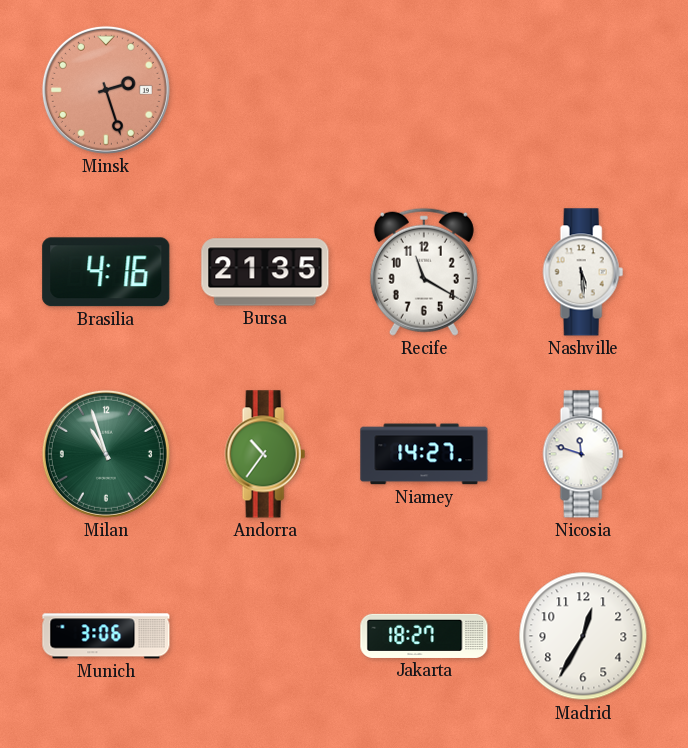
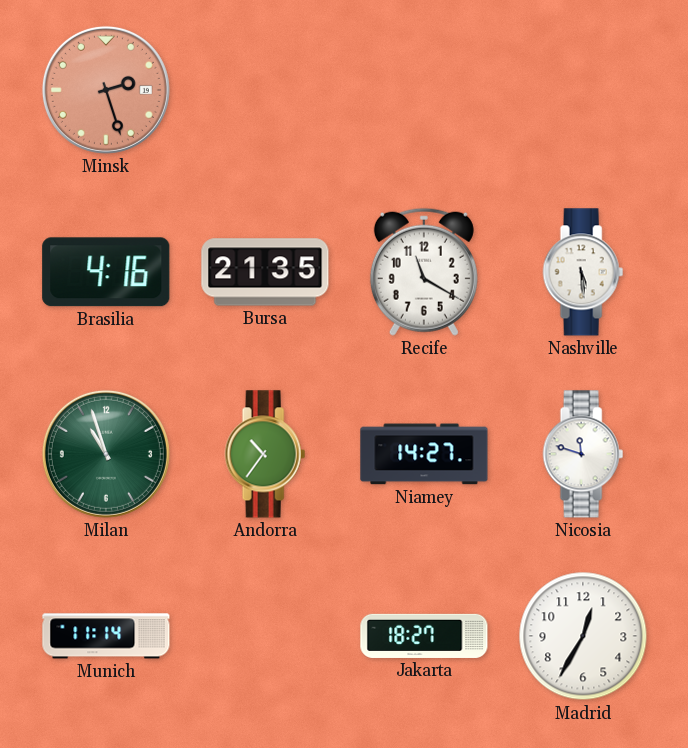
Munich: 3:06 -> 11:14
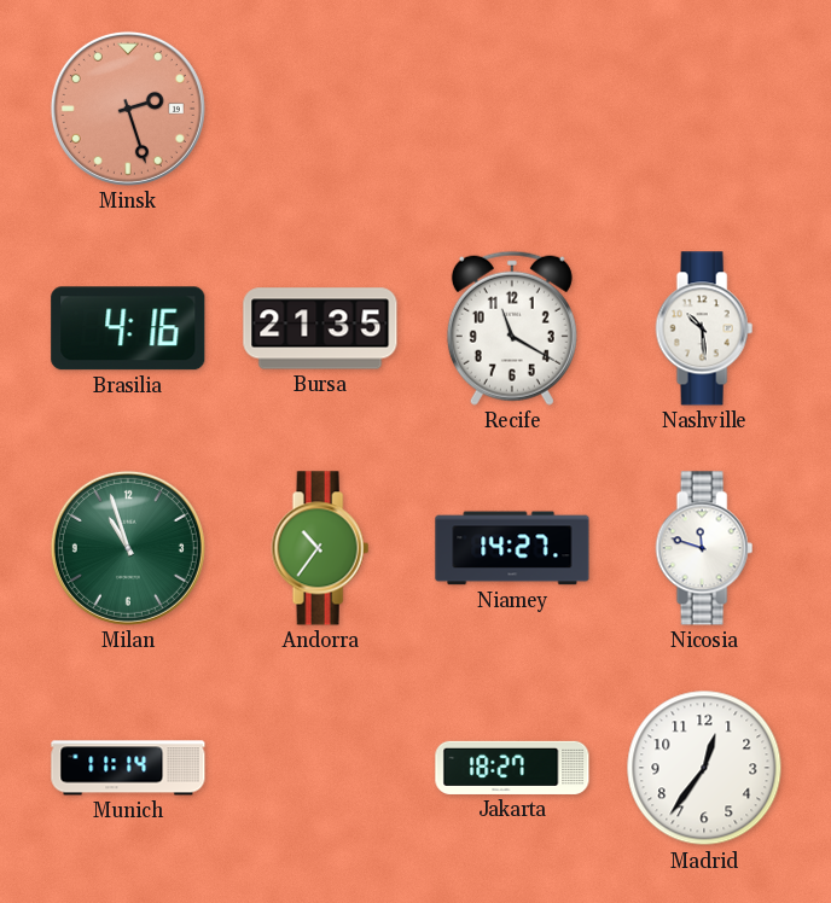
Nashville: 5:29 -> 10:29
Madrid: 12:35 -> 12:36
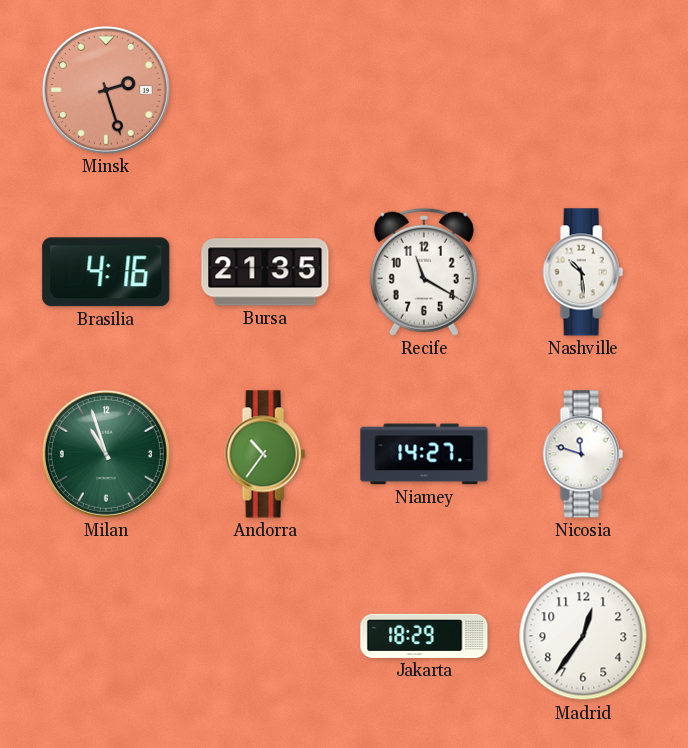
Munich: 11:14 -> none
Jakarta: 18:27 -> 18:29
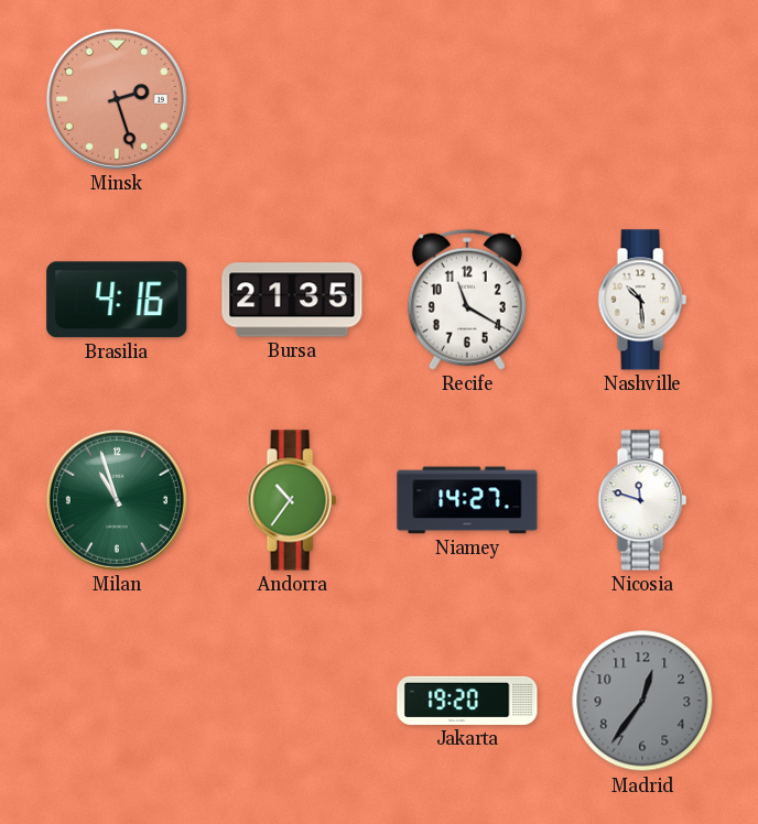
Jakarta: 18:29 -> 19:20
Madrid dial: white -> grey
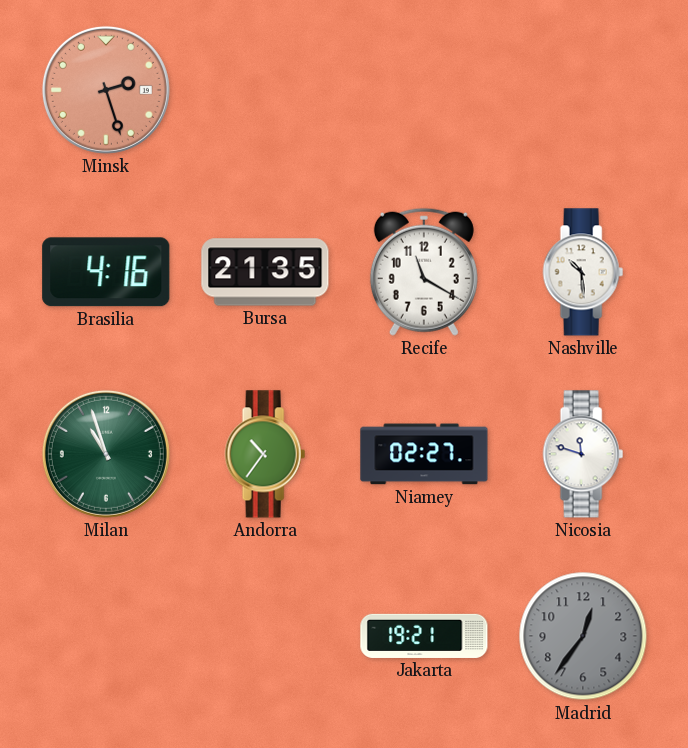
Niamey: 14:27 -> 02:27
Jakarta: 19:20 -> 19:21
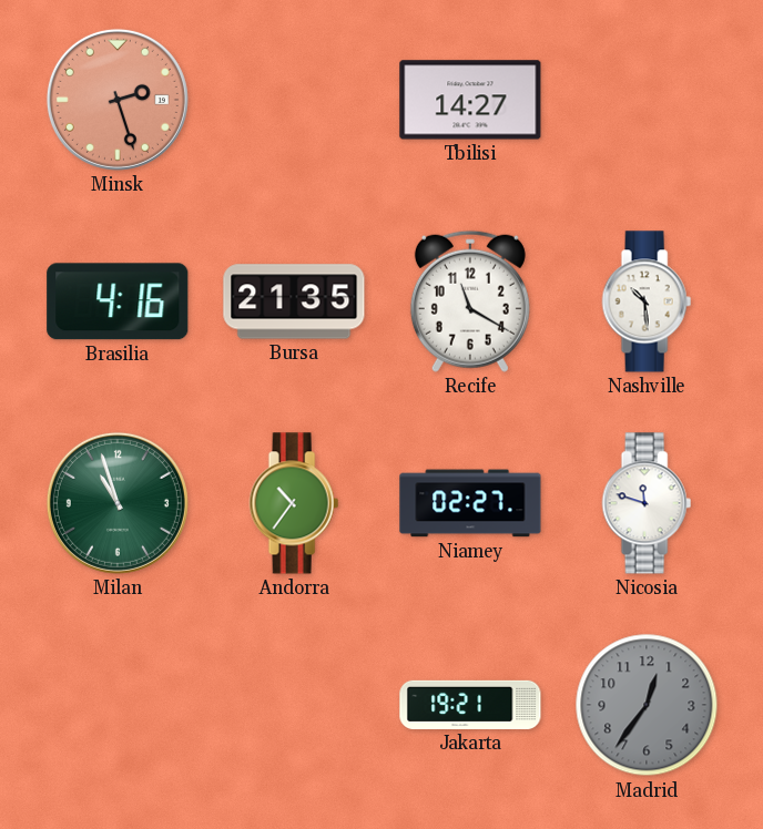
Tbilisi: none -> 14:27
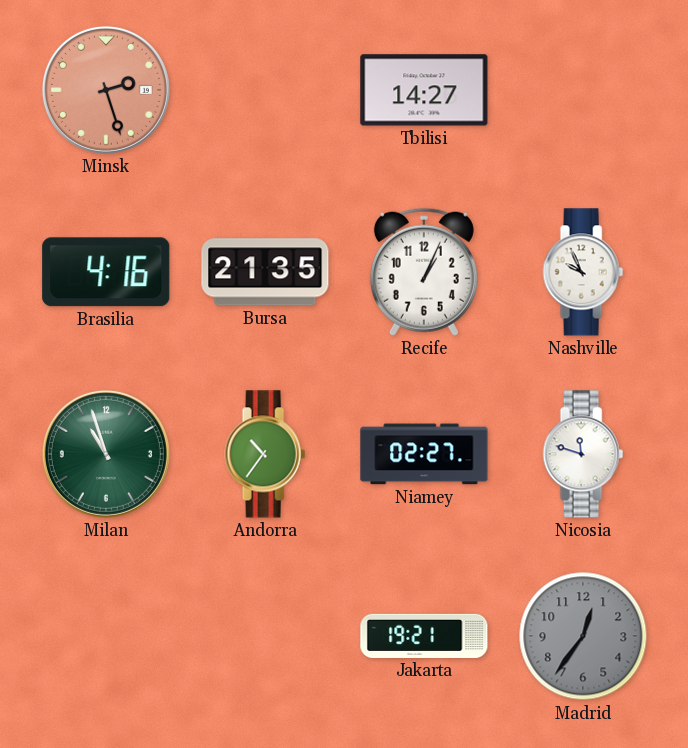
Recife: 11:20 -> 1:04
Nashville: 10:29 -> 9:56
